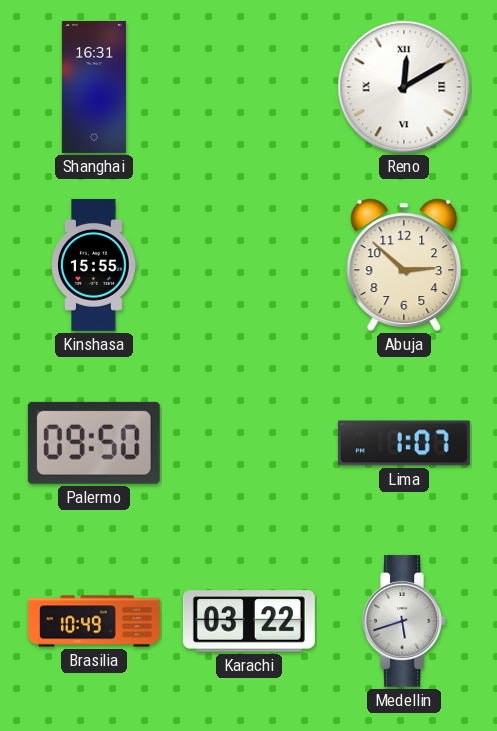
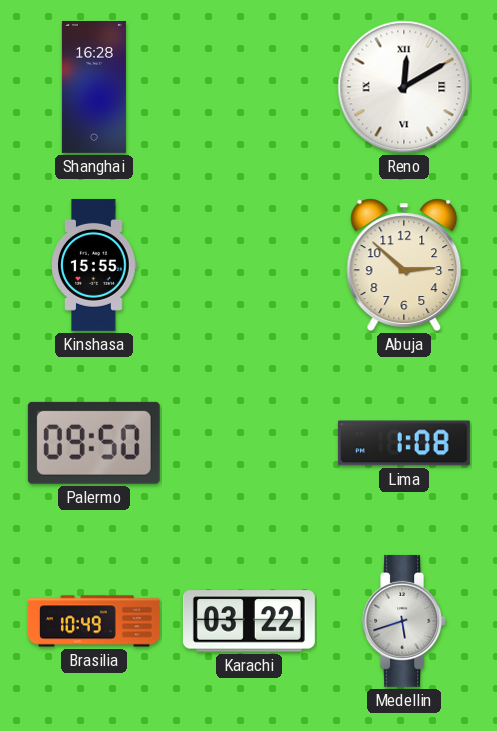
Shanghai: 16:31 -> 16:28
Lima: 1:07 -> 1:08
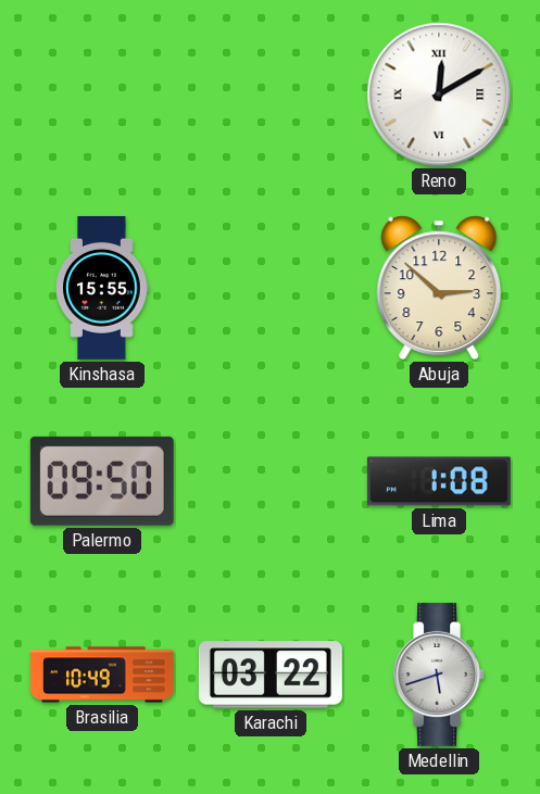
Shanghai: 16:28 -> none
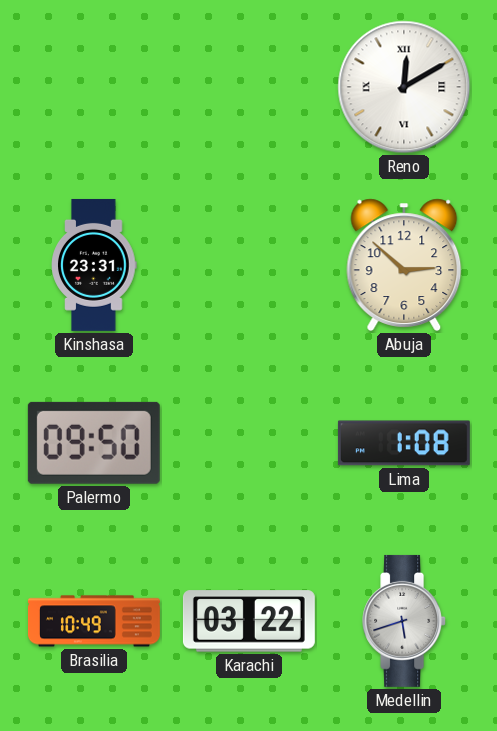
Kinshasa: 15:55 -> 23:31
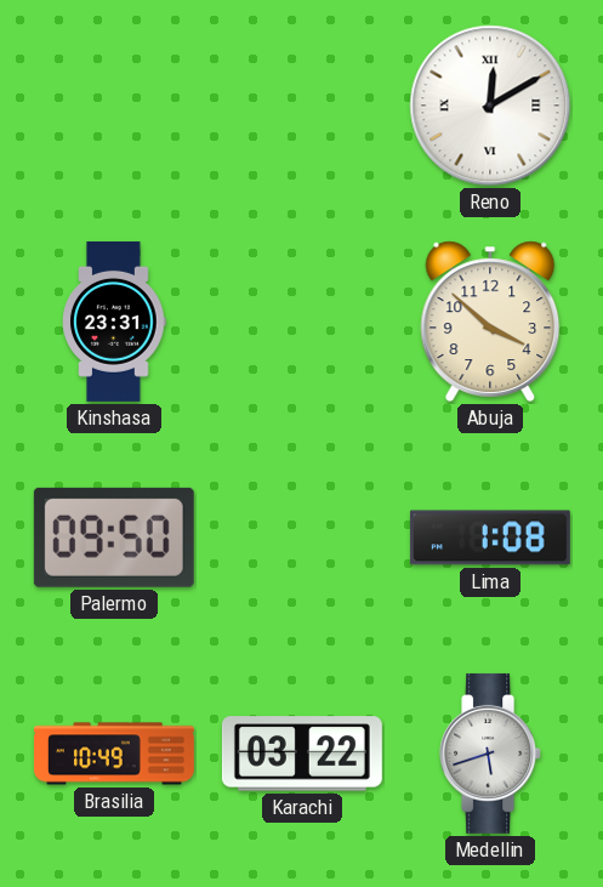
Abuja: 2:52 -> 3:52
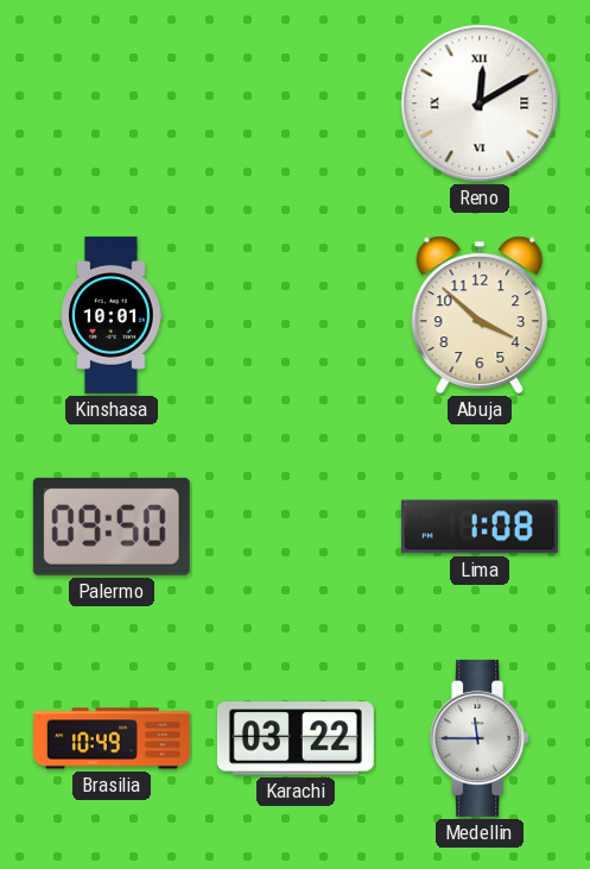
Kinshasa: 23:31 -> 10:01
Medellin: 5:42 -> 11:45
